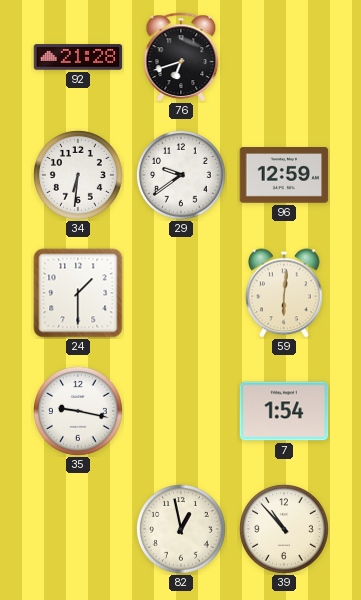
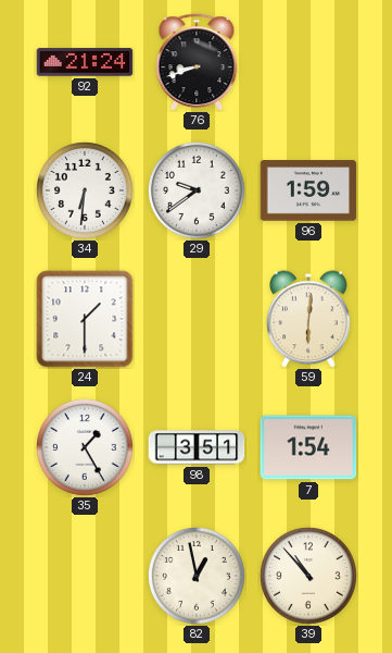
92: 21:28 -> 21:24
76: 6:42 -> 8:42
96: 12:59 -> 1:59
35: 9:17 -> 1:25
98: none -> 3:51
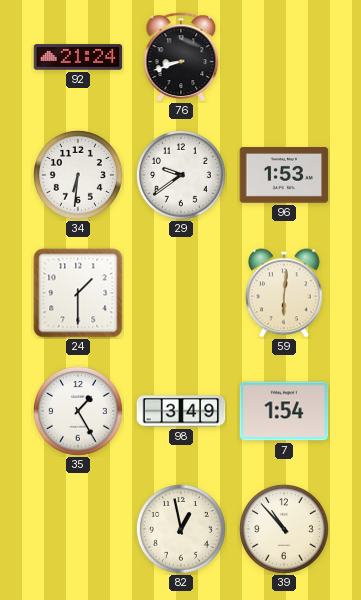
96: 1:59 -> 1:53
98: 3:51 -> 3:49
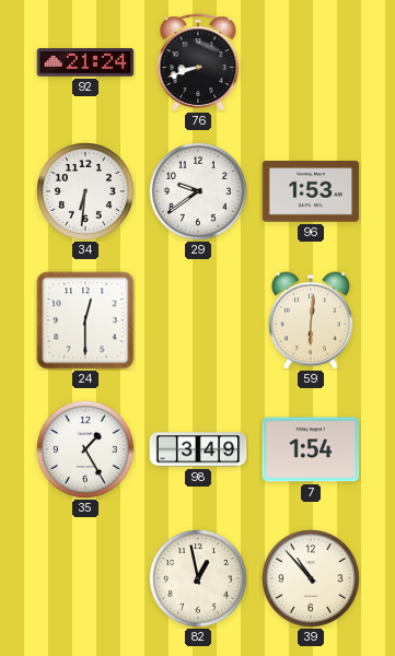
24: 1:30 -> 12:30
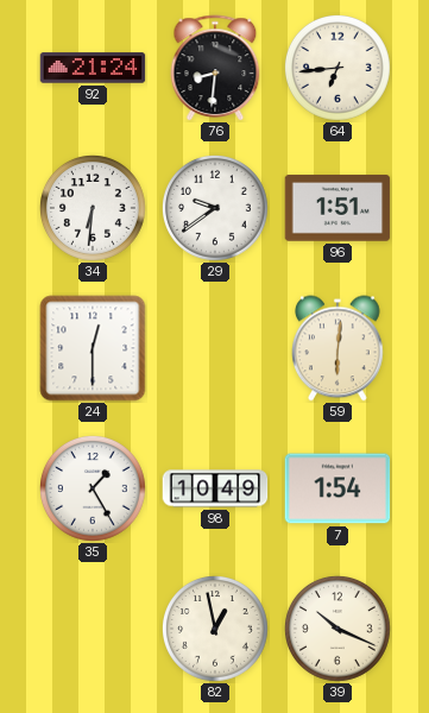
76: 8:42 -> 8:31
64: none -> 6:44
96: 1:53 -> 1:51
98: 3:49 -> 10:49
39: 10:53 -> 10:19
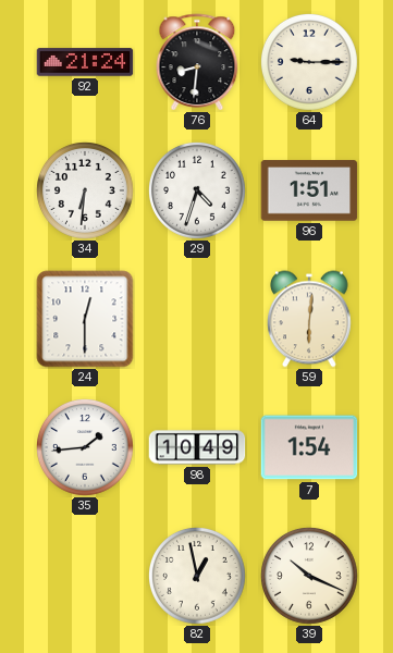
64: 6:44 -> 9:15
29: 9:39 -> 4:33
35: 1:25 -> 1:44
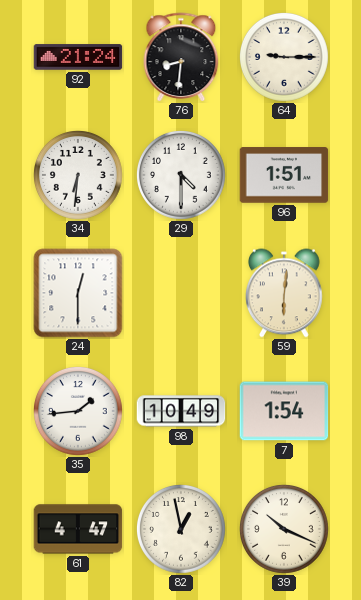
29: 4:33 -> 4:30
61: none -> 4:47
